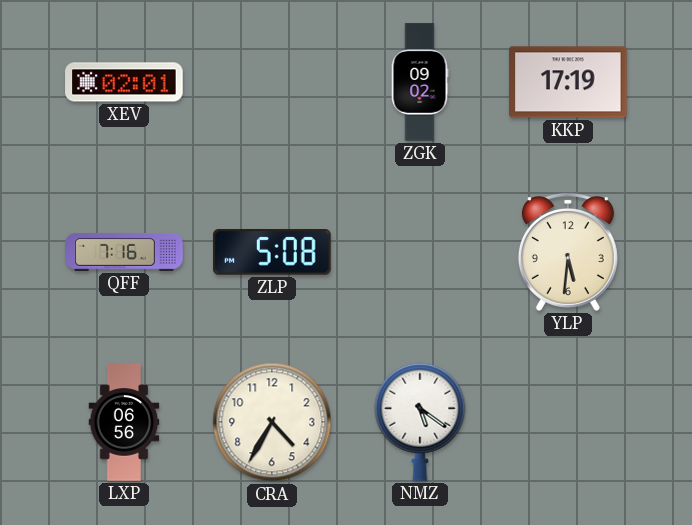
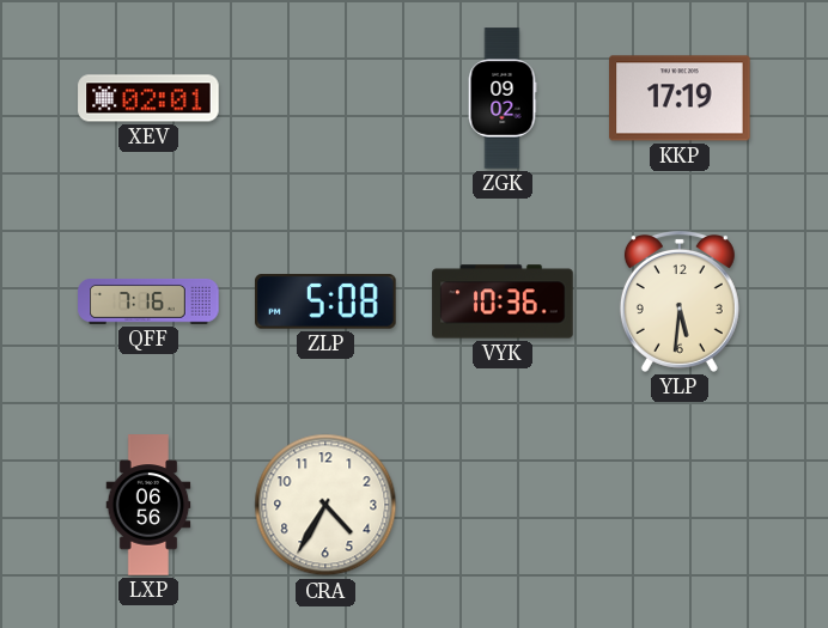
VYK: none -> 10:36
NMZ: 5:21 -> none
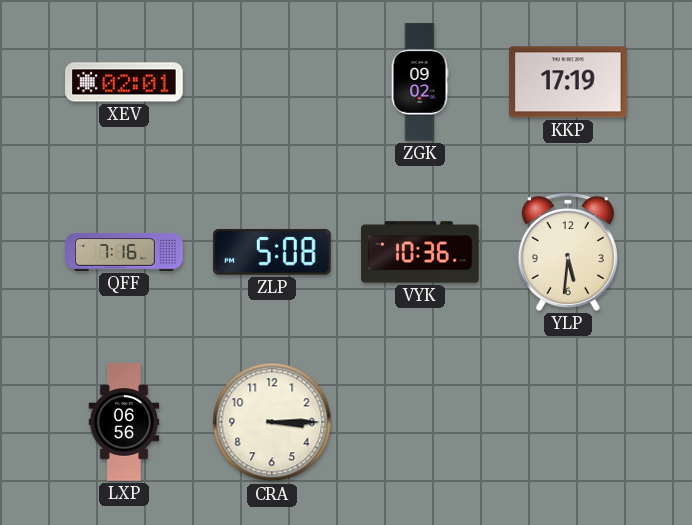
CRA: 4:35 -> 3:15
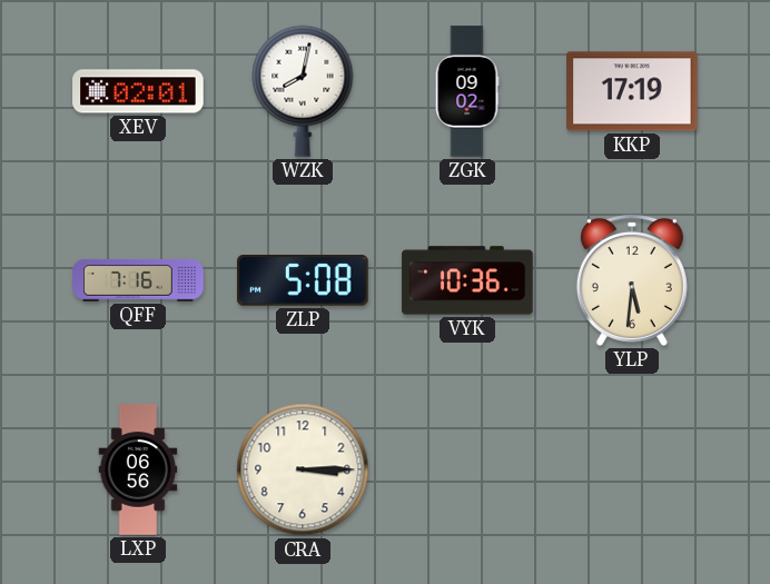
WZK: none -> 8:02
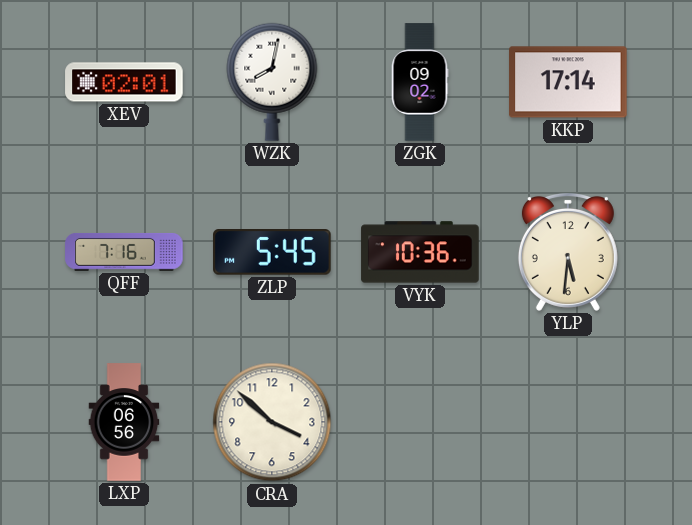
KKP: 17:19 -> 17:14
ZLP: 5:08 -> 5:45
CRA: 3:15 -> 3:52
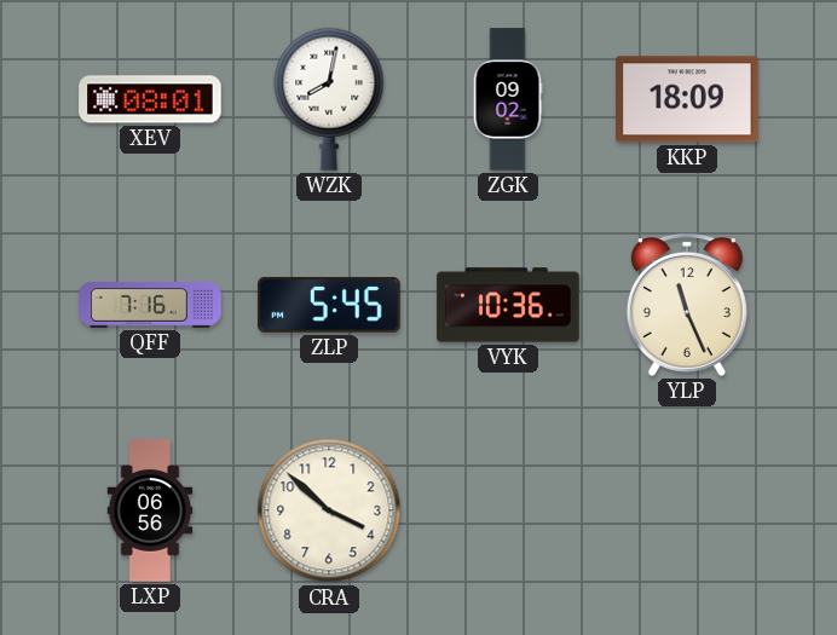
XEV: 02:01 -> 08:01
KKP: 17:14 -> 18:09
YLP: 5:31 -> 11:26
